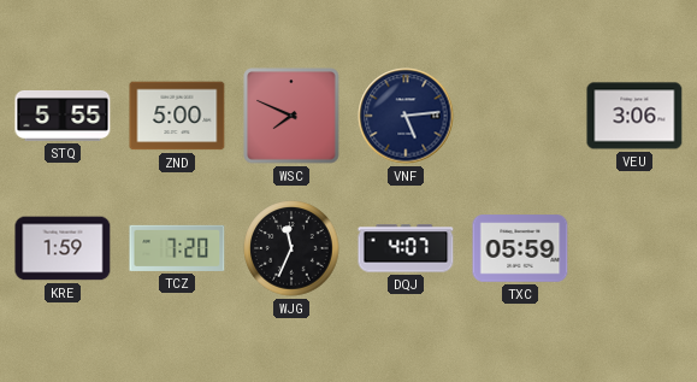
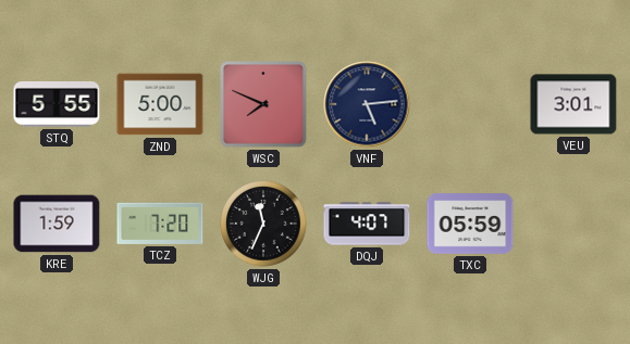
VEU: 3:06 -> 3:01
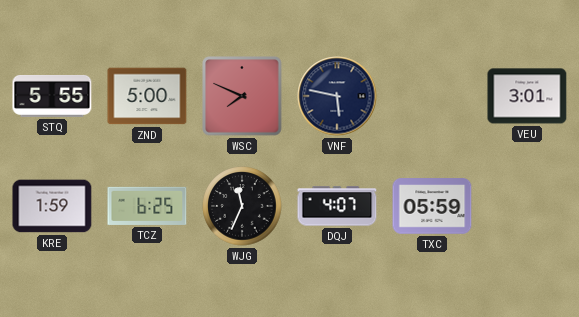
VNF: 5:14 -> 5:47
TCZ: 7:20 -> 6:25
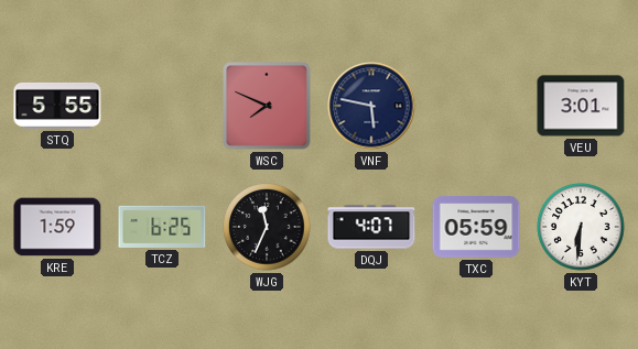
ZND: 5:00 -> none
KYT: none -> 6:31
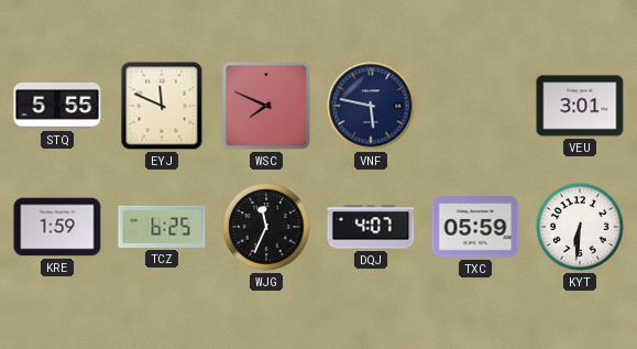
EYJ: none -> 11:49
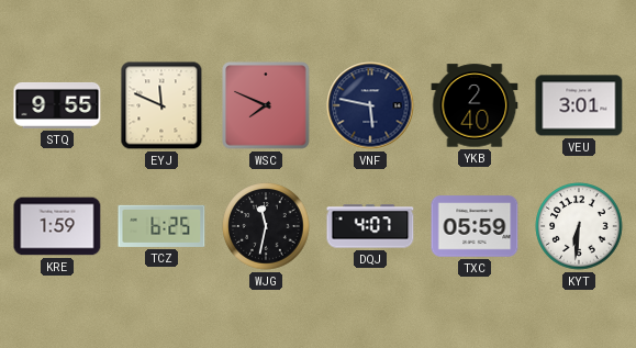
STQ: 5:55 -> 9:55
YKB: none -> 2:40
WJG: 11:34 -> 11:32
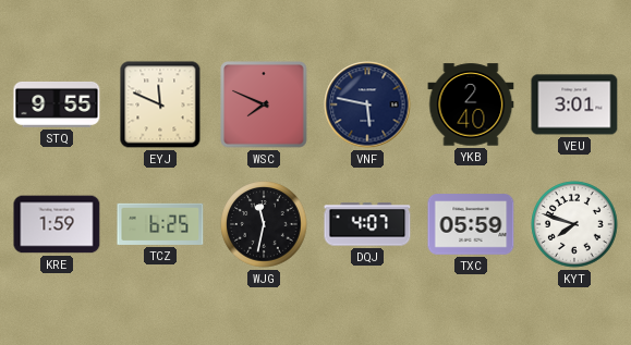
KYT: 6:31 -> 7:48
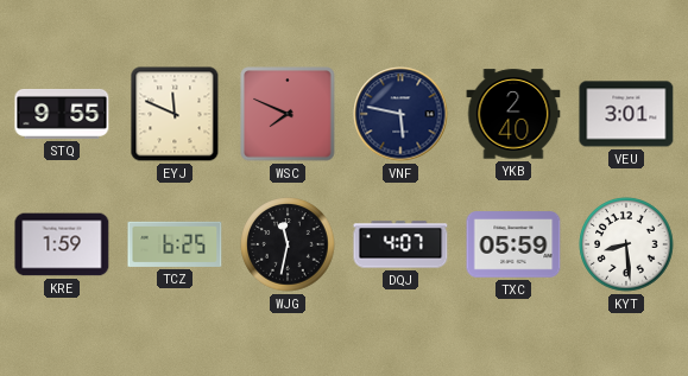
KYT: 7:48 -> 8:29
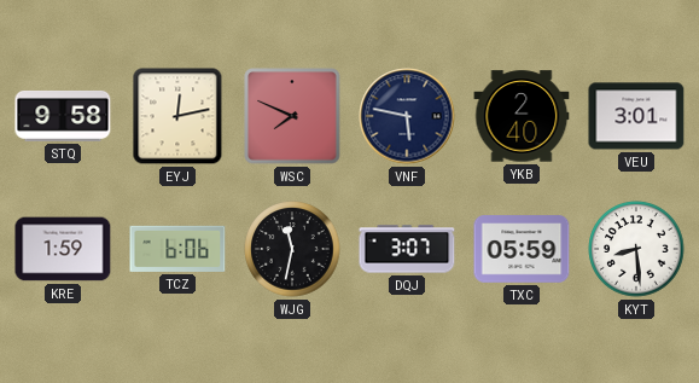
STQ: 9:55 -> 9:58
EYJ: 11:49 -> 12:13
TCZ: 6:25 -> 6:06
DQJ: 4:07 -> 3:07
